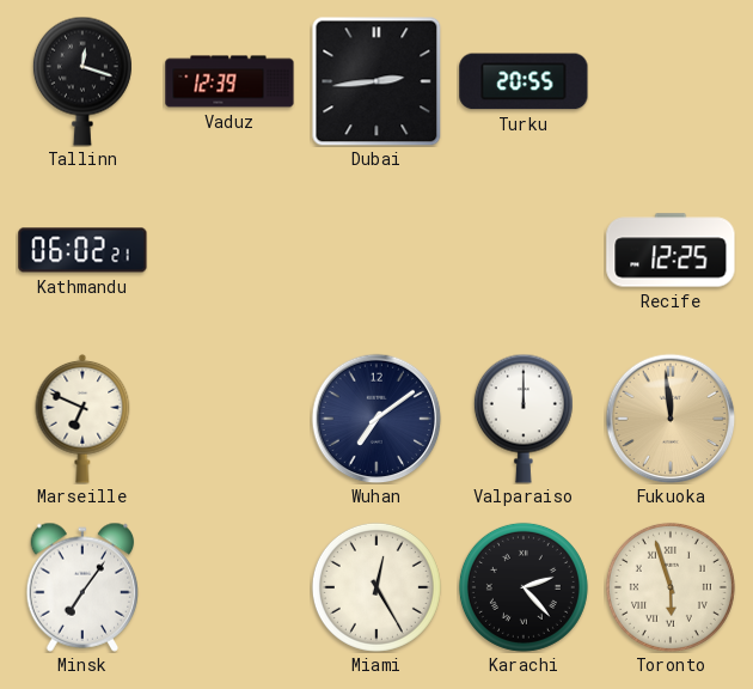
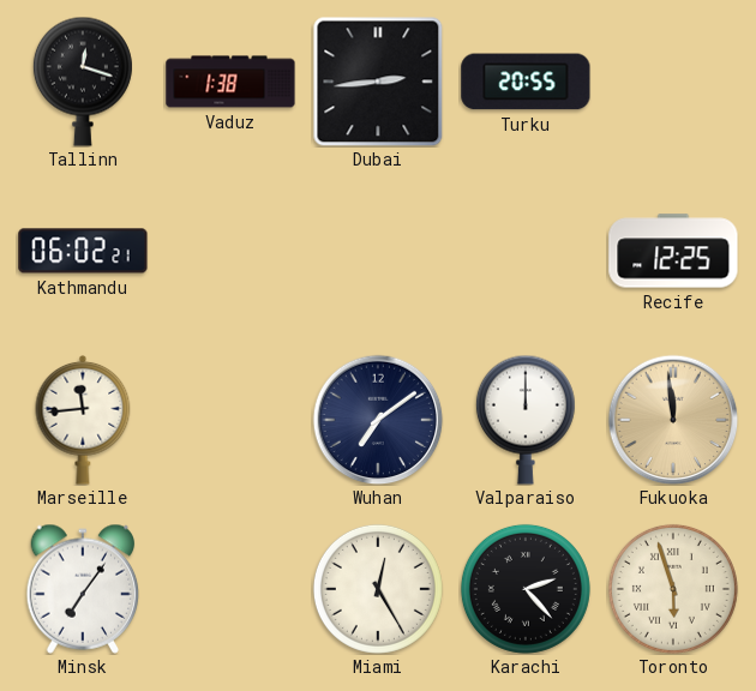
Vaduz: 12:39 -> 1:38
Marseille: 6:49 -> 11:44
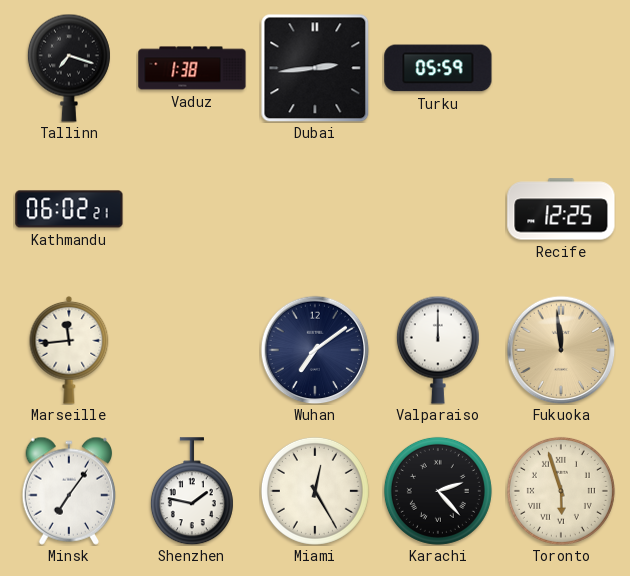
Tallinn: 12:18 -> 7:18
Turku: 20:55 -> 05:59
Shenzhen: none -> 1:47
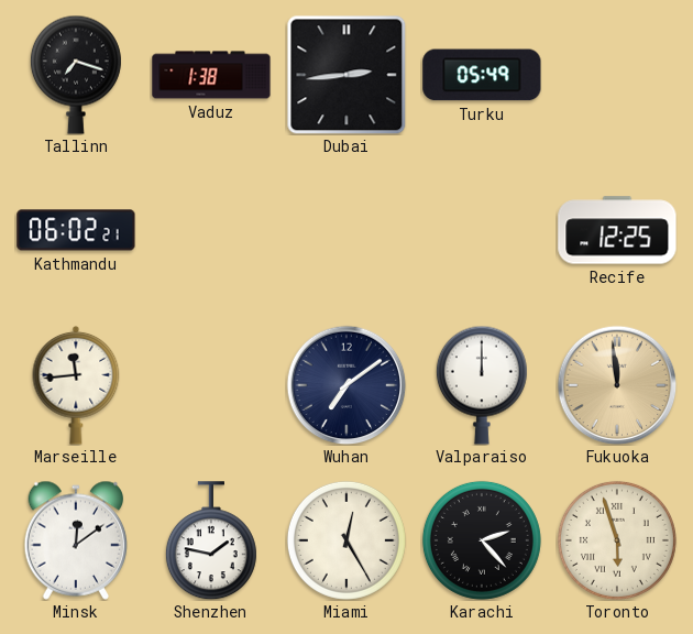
Turku: 05:59 -> 05:49
Minsk: 7:06 -> 12:09
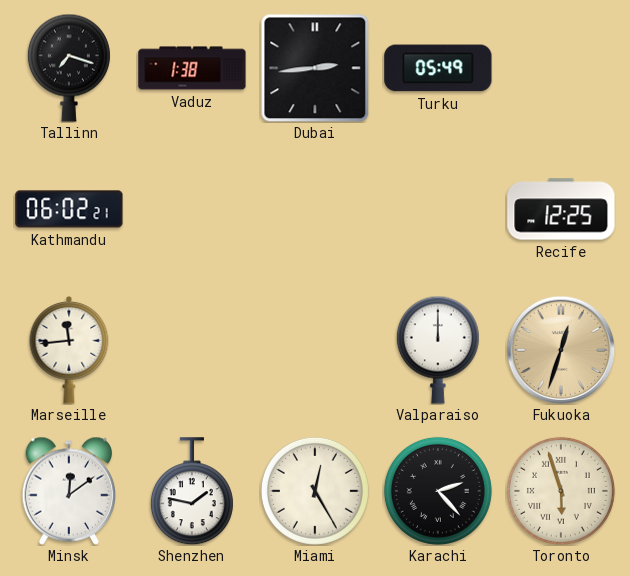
Wuhan: 7:09 -> none
Fukuoka: 11:59 -> 12:33
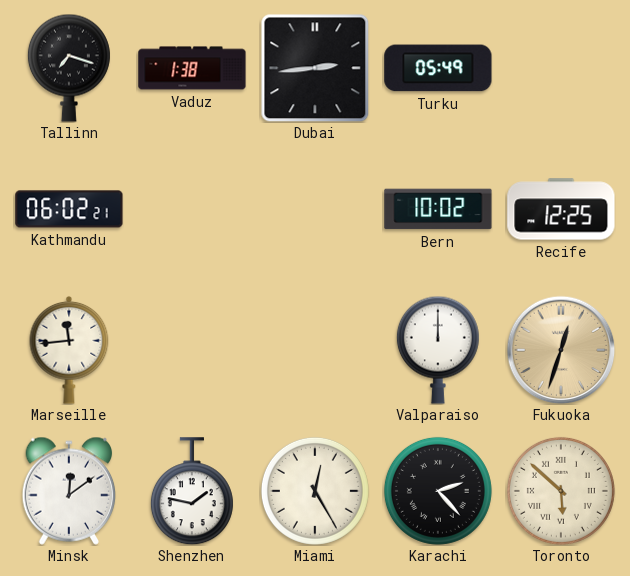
Bern: none -> 10:02
Toronto: 5:57 -> 5:52
